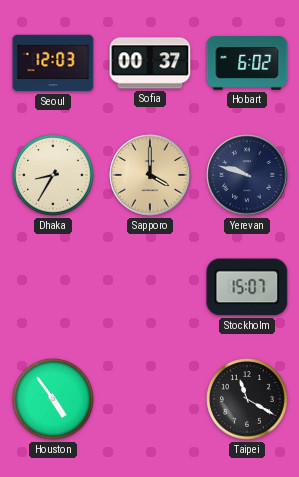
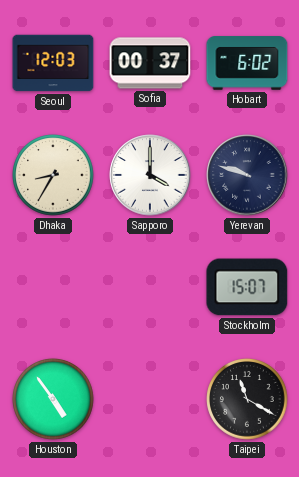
Sapporo dial: champagne -> white
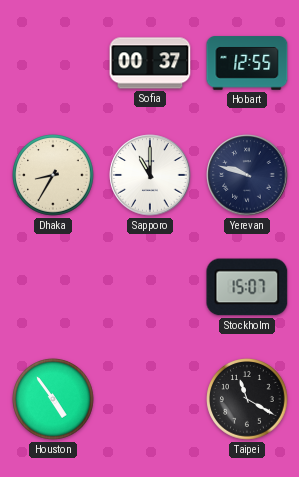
Seoul: 12:03 -> none
Hobart: 6:02 -> 12:55
Sapporo: 4:00 -> 11:00
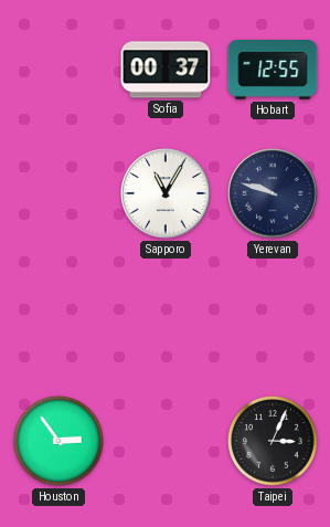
Dhaka: 8:35 -> none
Sapporo: 11:00 -> 11:05
Stockholm: 15:07 -> none
Houston: 4:54 -> 2:54
Taipei: 11:20 -> 3:04
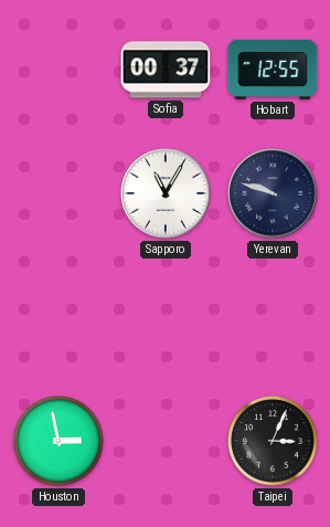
Houston: 2:54 -> 2:58
